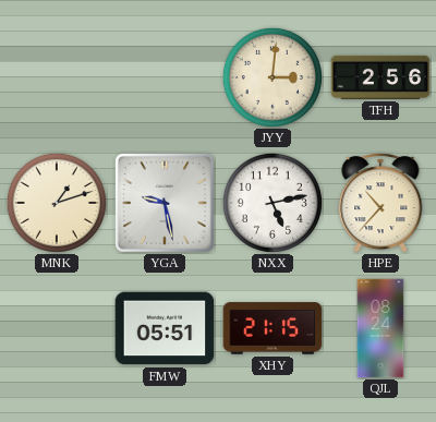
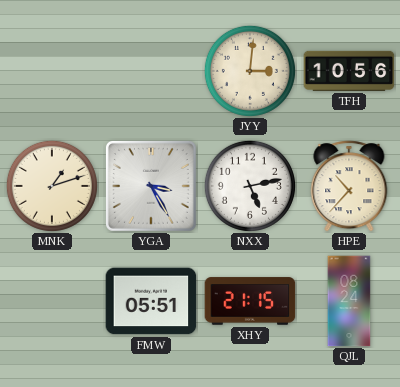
TFH: 2:56 -> 10:56
YGA: 9:28 -> 3:25
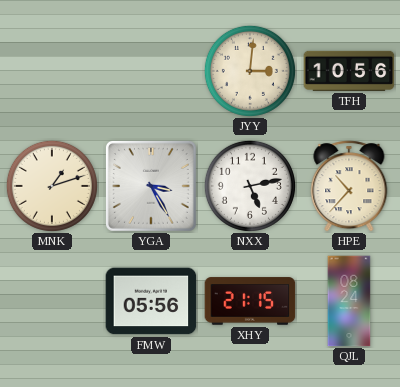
FMW: 05:51 -> 05:56
